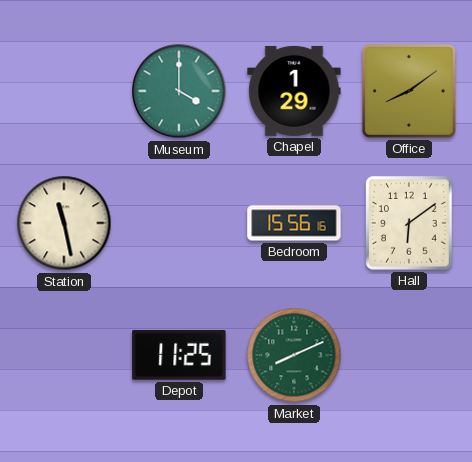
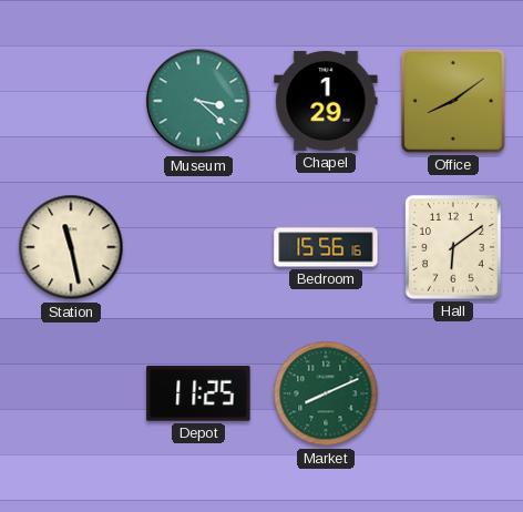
Museum: 4:00 -> 3:22
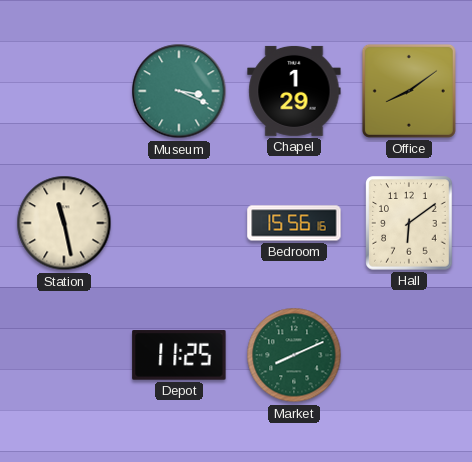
Museum: 3:22 -> 3:19
